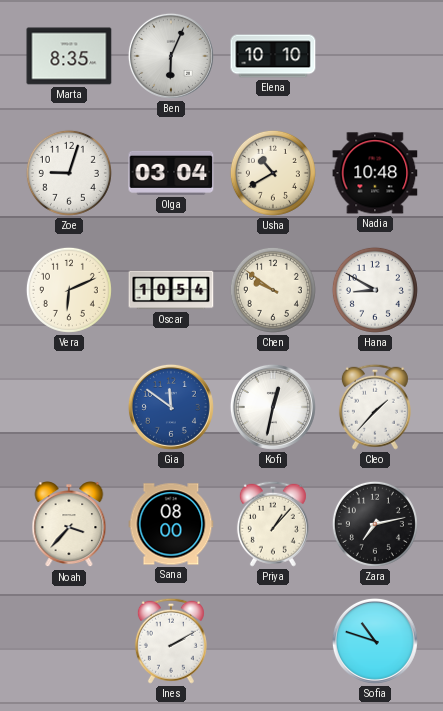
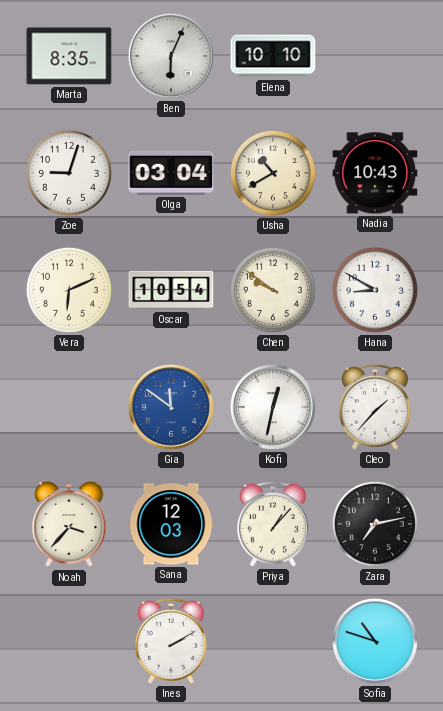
Nadia: 10:48 -> 10:43
Sana: 08:00 -> 12:03
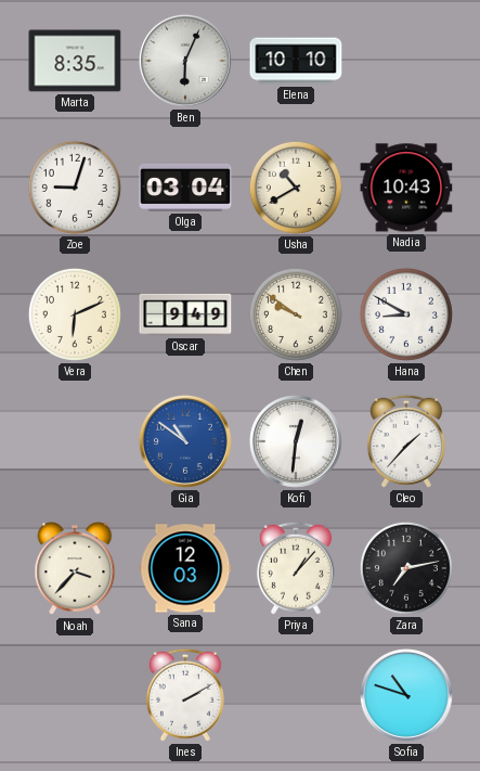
Oscar: 10:54 -> 9:49
Gia: 11:51 -> 10:51
Kofi: 12:32 -> 12:31
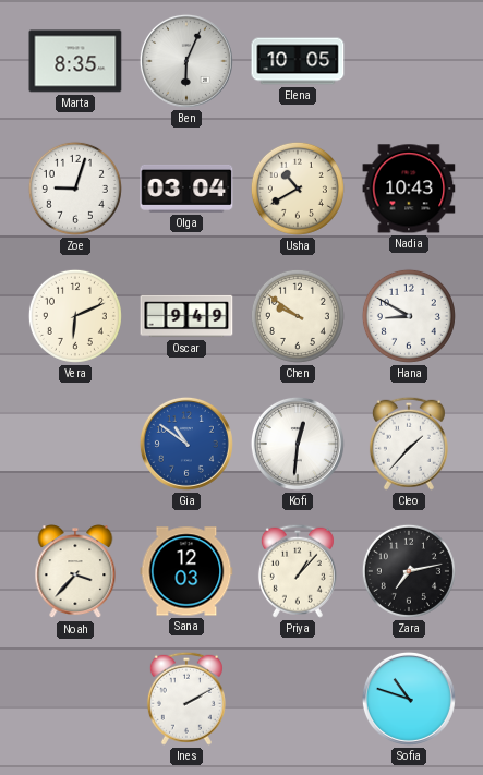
Elena: 10:10 -> 10:05
